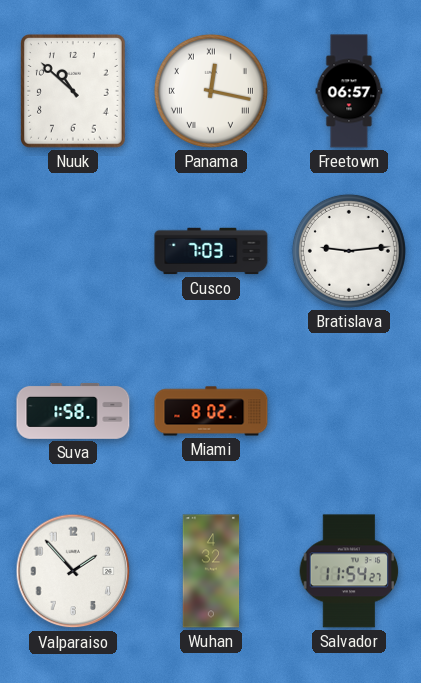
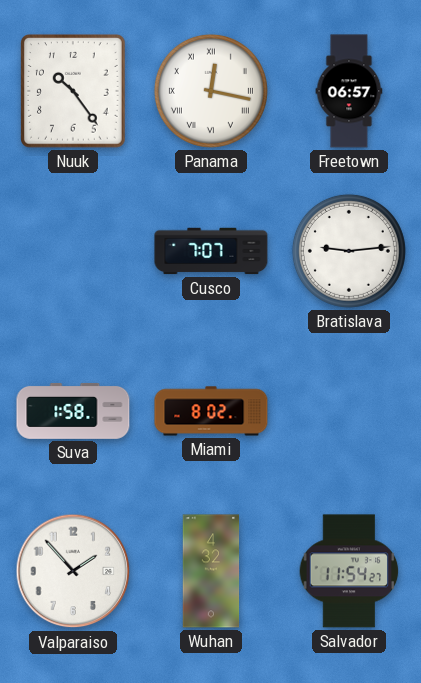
Nuuk: 10:52 -> 10:24
Cusco: 7:03 -> 7:07
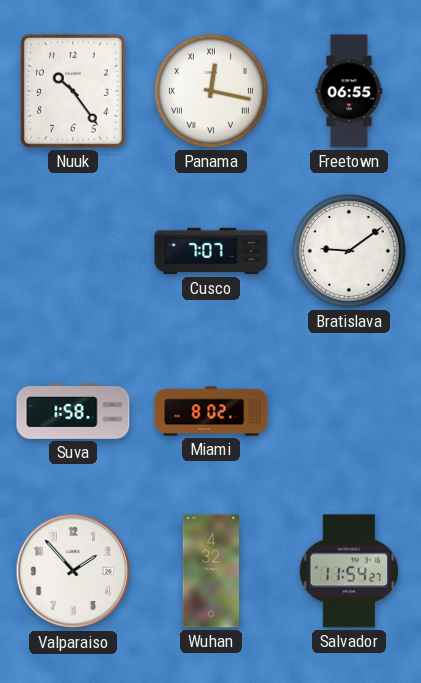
Freetown: 06:57 -> 06:55
Bratislava: 9:14 -> 9:09
